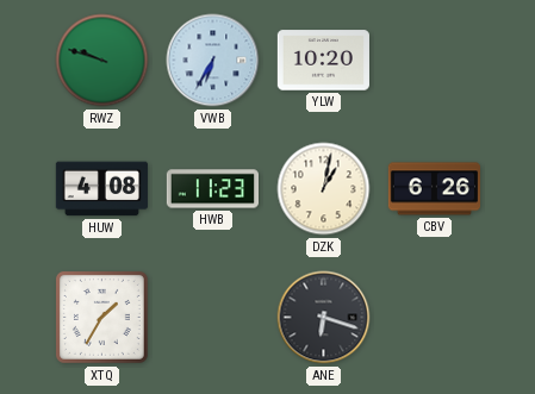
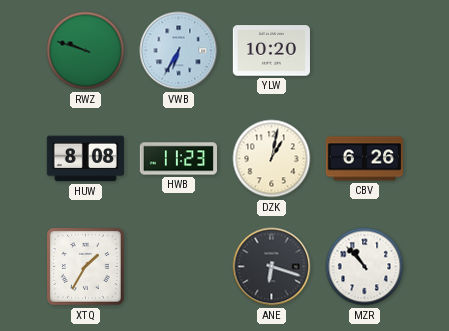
HUW: 4:08 -> 8:08
MZR: none -> 10:53
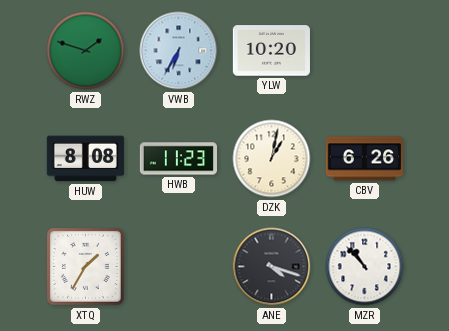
RWZ: 9:48 -> 1:48
ANE: 6:18 -> 4:18
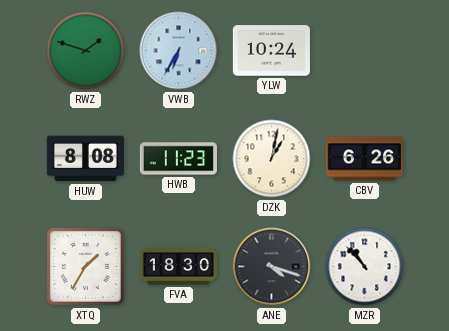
YLW: 10:20 -> 10:24
FVA: none -> 18:30
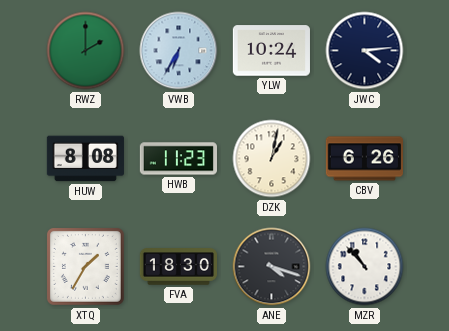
RWZ: 1:48 -> 2:00
JWC: none -> 4:14
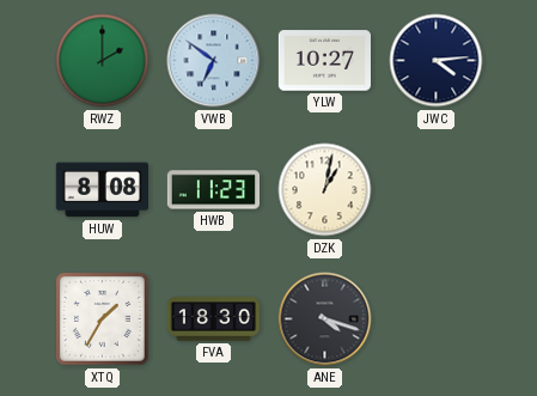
VWB: 6:35 -> 6:51
YLW: 10:24 -> 10:27
CBV: 6:26 -> none
MZR: 10:53 -> none
